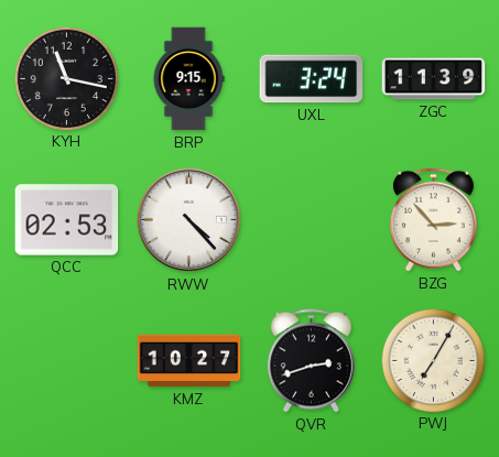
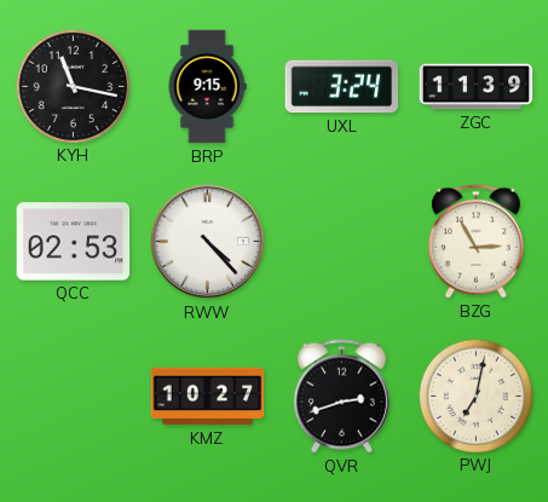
BZG: 2:53 -> 2:55
PWJ: 7:05 -> 7:02
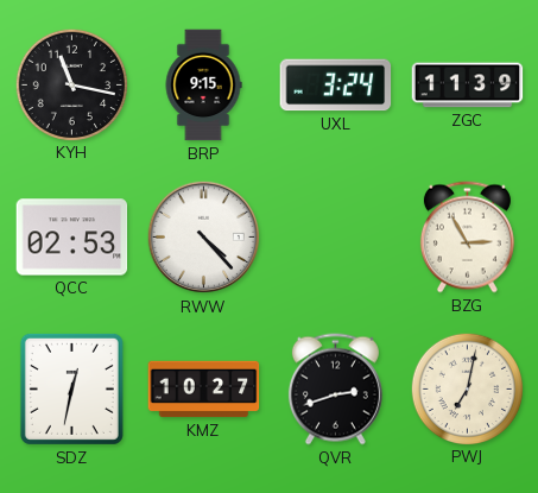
SDZ: none -> 12:32
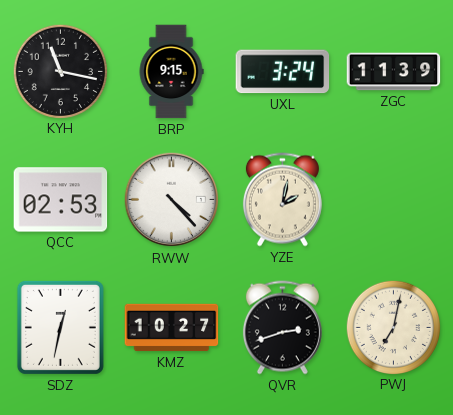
YZE: none -> 2:02
BZG: 2:55 -> none
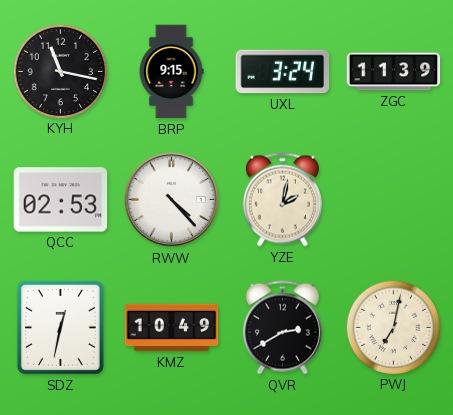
KMZ: 10:27 -> 10:49
QVR: 2:42 -> 2:40
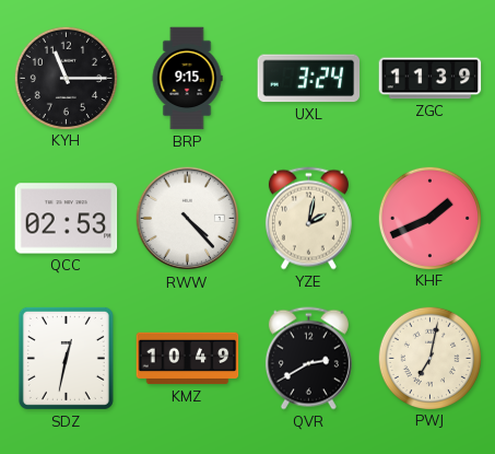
KYH: 11:17 -> 11:15
KHF: none -> 1:41
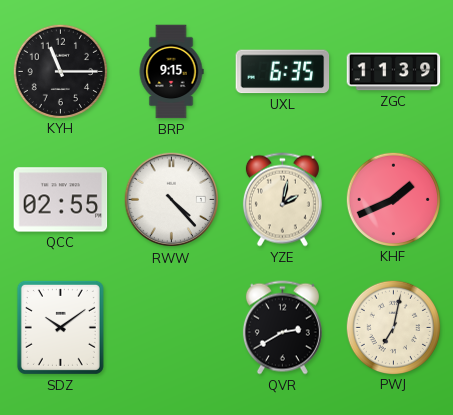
UXL: 3:24 -> 6:35
QCC: 02:53 -> 02:55
SDZ: 12:32 -> 10:09
KMZ: 10:49 -> none
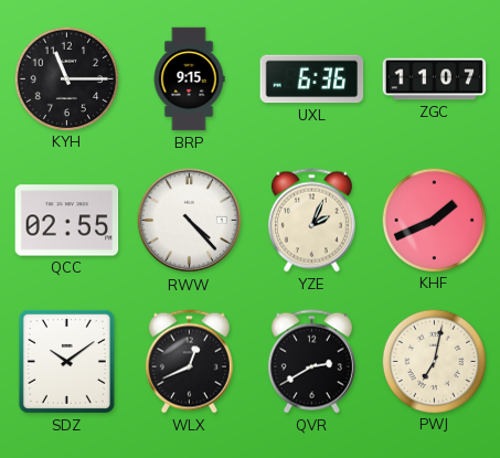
UXL: 6:35 -> 6:36
ZGC: 11:39 -> 11:07
YZE: 2:02 -> 2:04
WLX: none -> 12:41
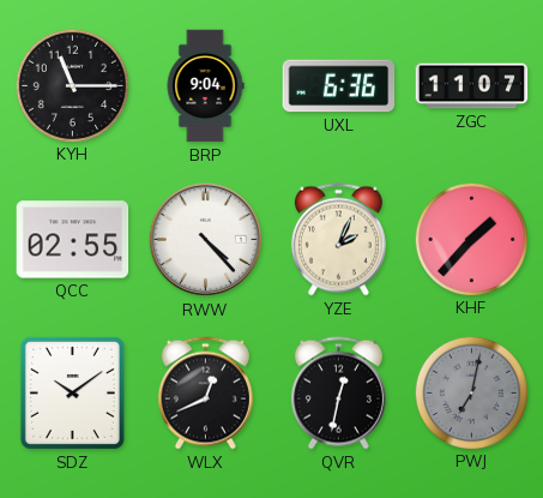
BRP: 9:15 -> 9:04
KHF: 1:41 -> 1:37
QVR: 2:40 -> 12:32
PWJ dial: cream -> grey
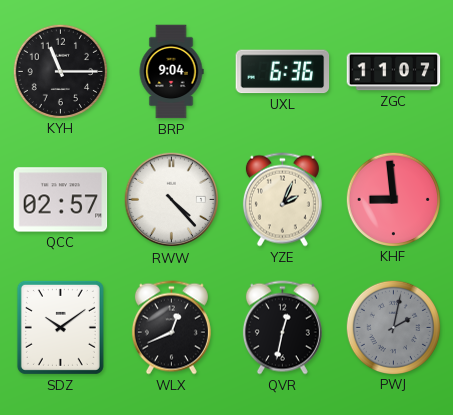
QCC: 02:55 -> 02:57
KHF: 1:37 -> 8:59
PWJ: 7:02 -> 2:02
